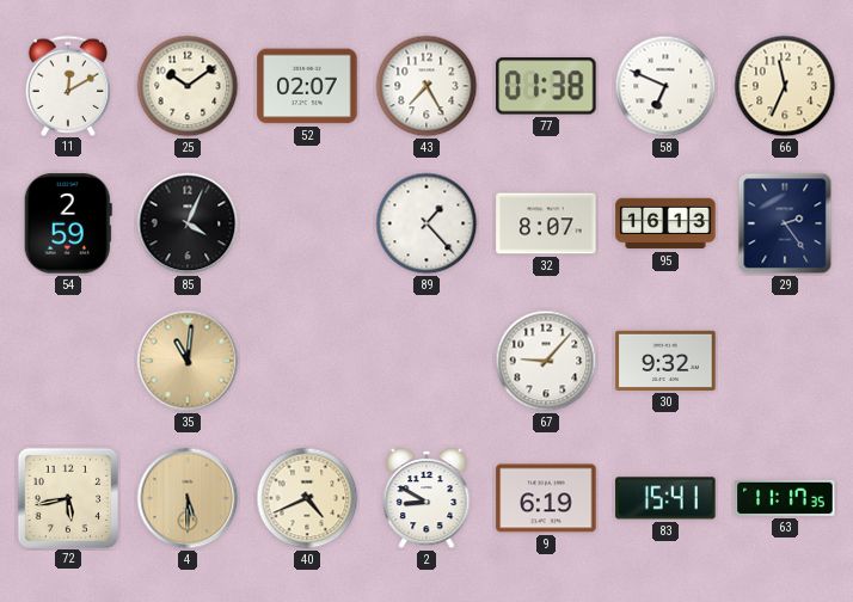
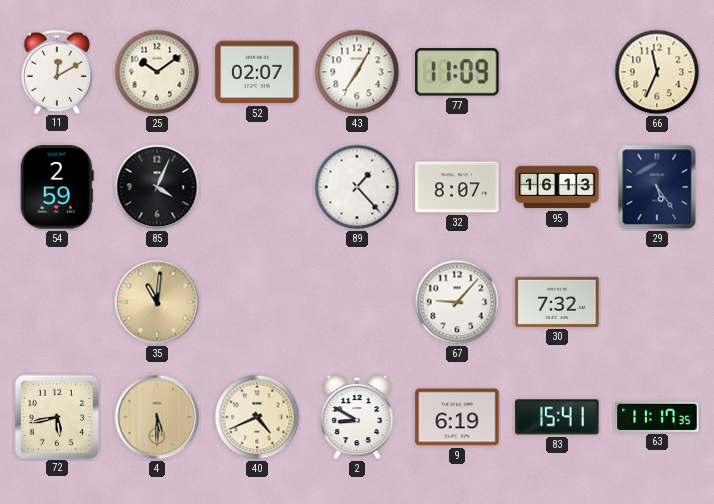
43: 7:25 -> 7:05
77: 01:38 -> 11:09
58: 6:49 -> none
29: 2:24 -> 5:24
30: 9:32 -> 7:32
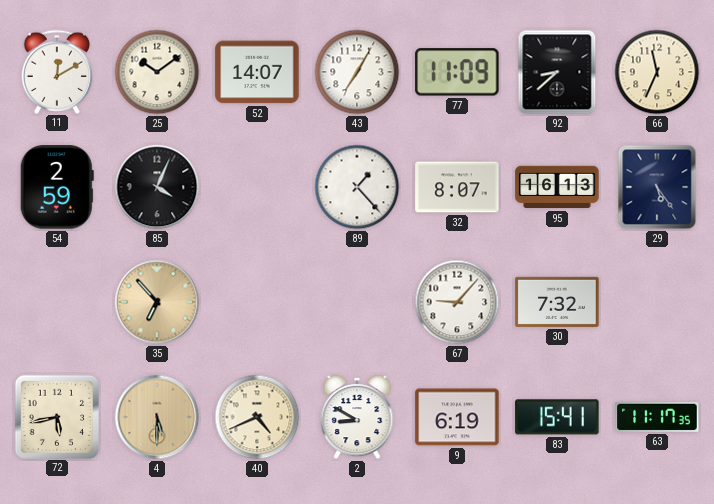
52: 02:07 -> 14:07
92: none -> 8:38
35: 11:01 -> 6:53
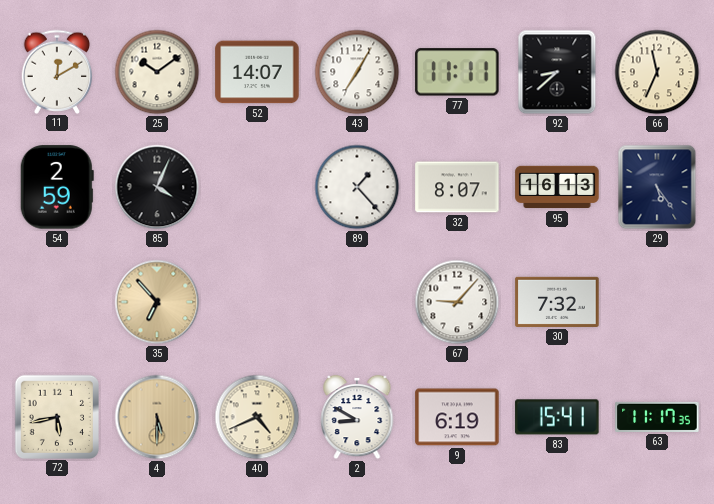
77: 11:09 -> 11:11
